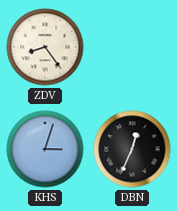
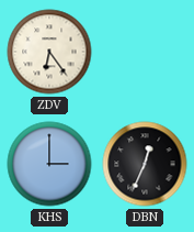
ZDV: 8:24 -> 6:24
KHS: 3:03 -> 3:00
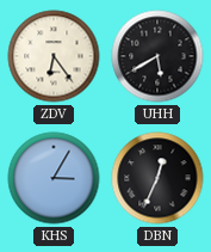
UHH: none -> 5:40
KHS: 3:00 -> 3:05
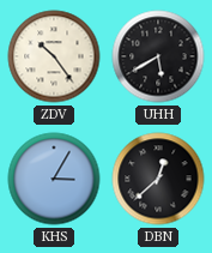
ZDV: 6:24 -> 10:24
DBN: 12:34 -> 12:38
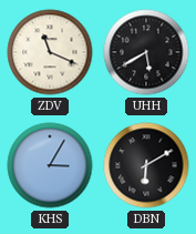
ZDV: 10:24 -> 11:19
DBN: 12:38 -> 6:10
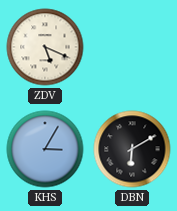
ZDV: 11:19 -> 5:19
UHH: 5:40 -> none
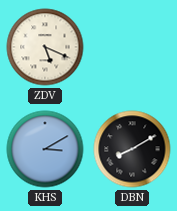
KHS: 3:05 -> 3:10
DBN: 6:10 -> 8:10
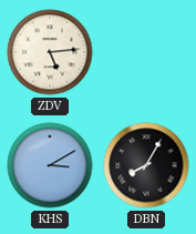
ZDV: 5:19 -> 5:14
DBN: 8:10 -> 8:05
